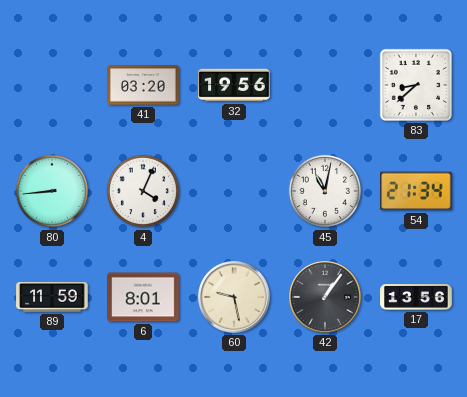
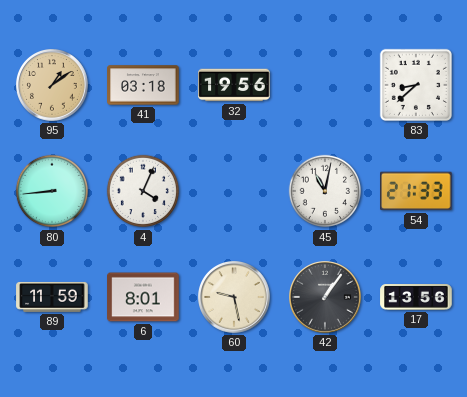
95: none -> 1:09
41: 03:20 -> 03:18
54: 21:34 -> 21:33
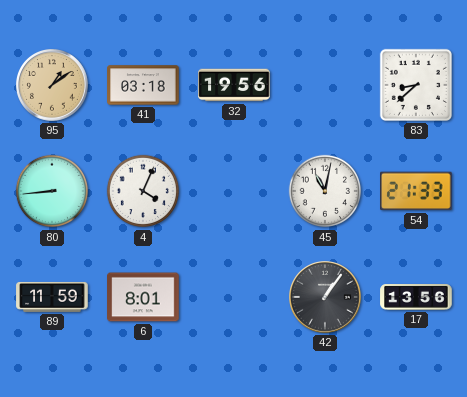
60: 9:28 -> none
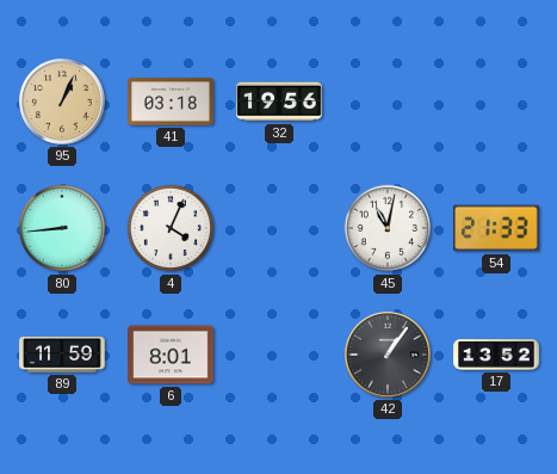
95: 1:09 -> 1:04
83: 8:38 -> none
17: 13:56 -> 13:52
